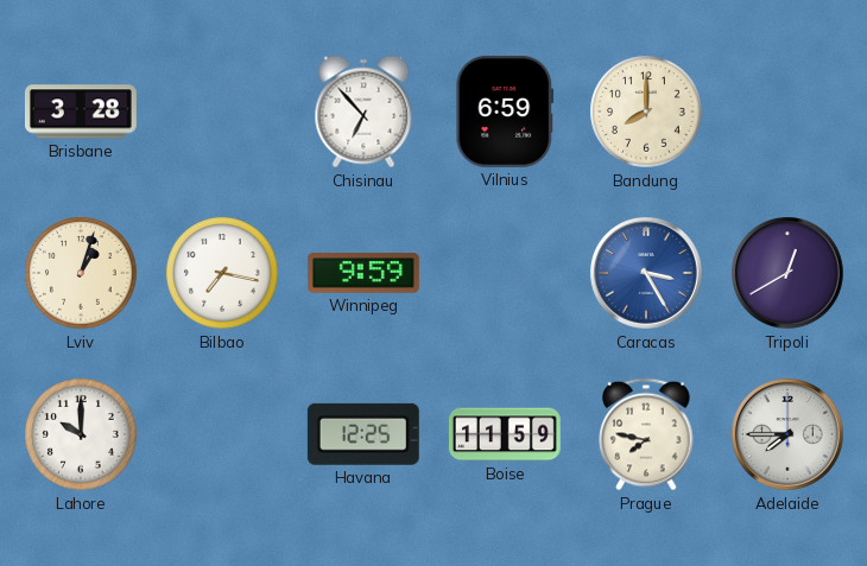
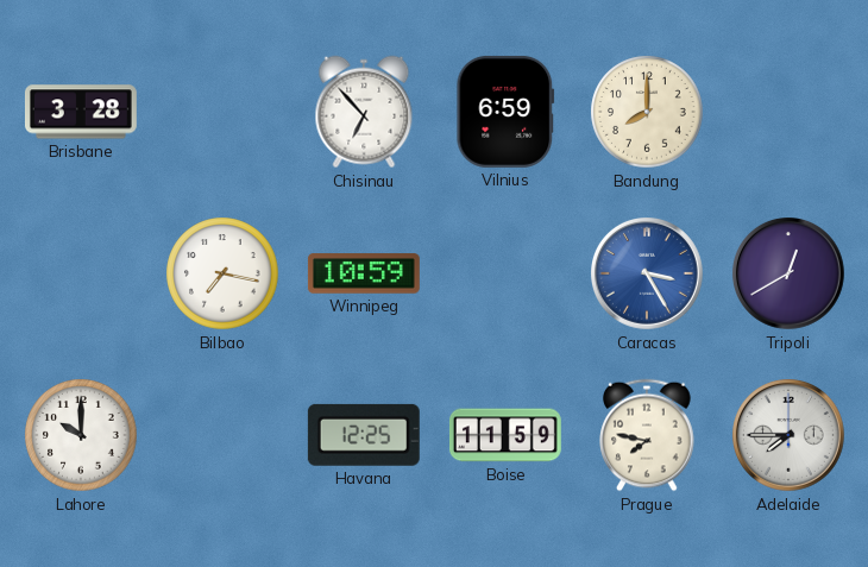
Lviv: 1:03 -> none
Winnipeg: 9:59 -> 10:59
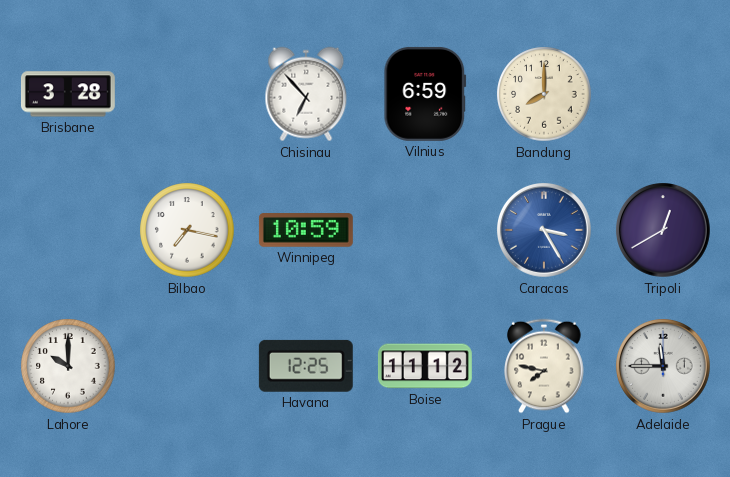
Boise: 11:59 -> 11:12
Adelaide: 7:45 -> 11:45
